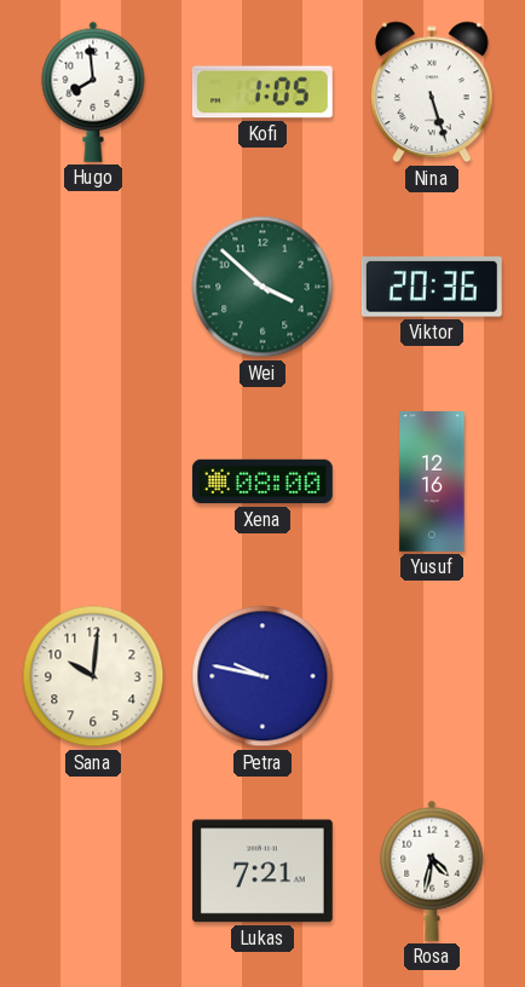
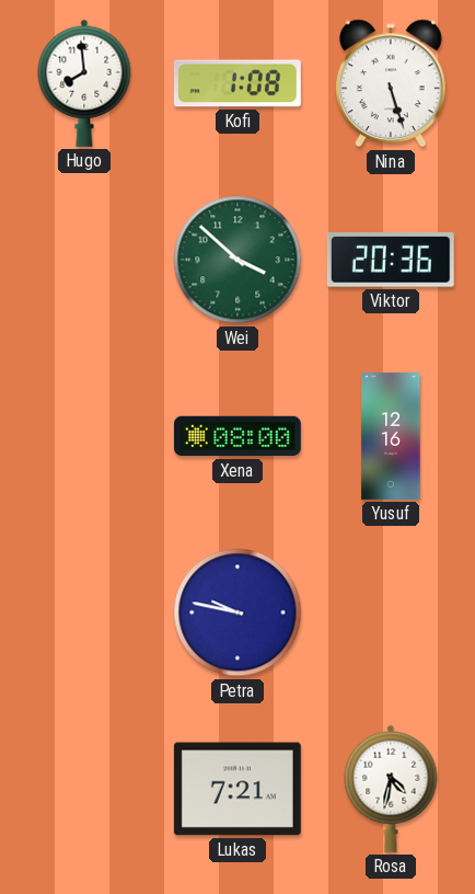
Kofi: 1:05 -> 1:08
Sana: 10:01 -> none
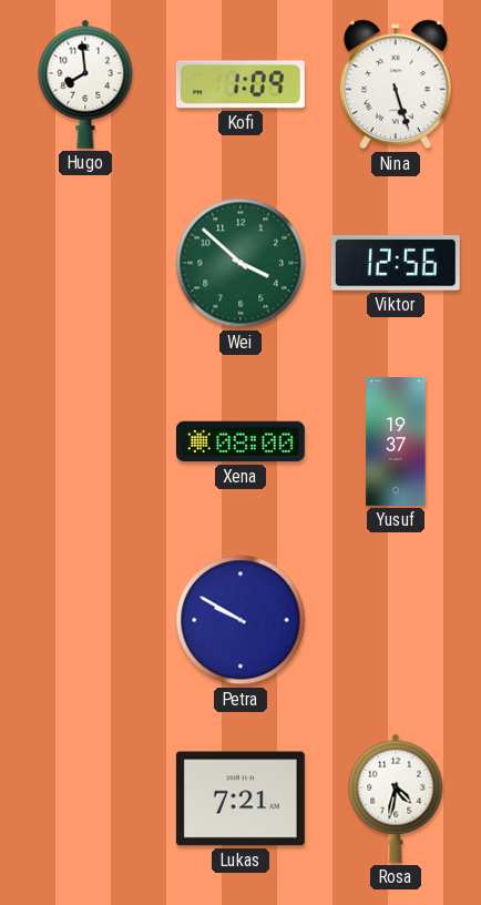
Kofi: 1:08 -> 1:09
Viktor: 20:36 -> 12:56
Yusuf: 12:16 -> 19:37
Petra: 9:47 -> 9:50
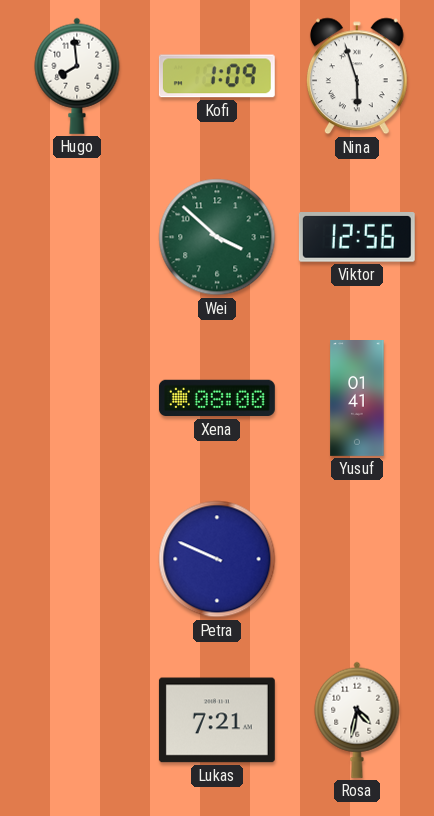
Nina: 5:27 -> 5:57
Yusuf: 19:37 -> 01:41
Petra: 9:50 -> 9:49
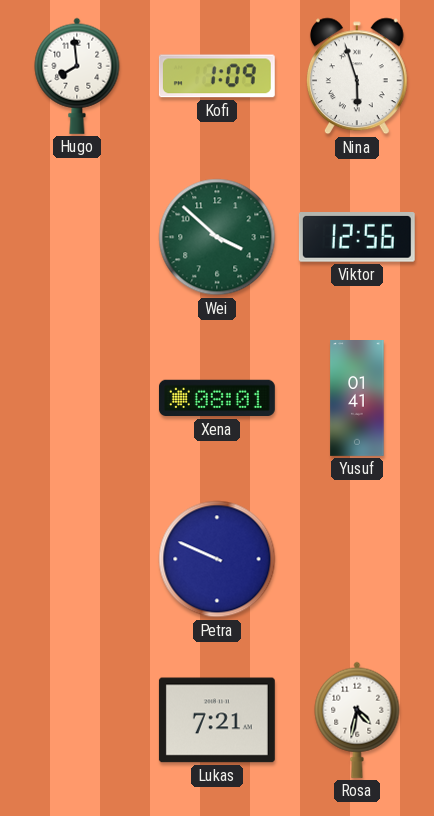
Xena: 08:00 -> 08:01
